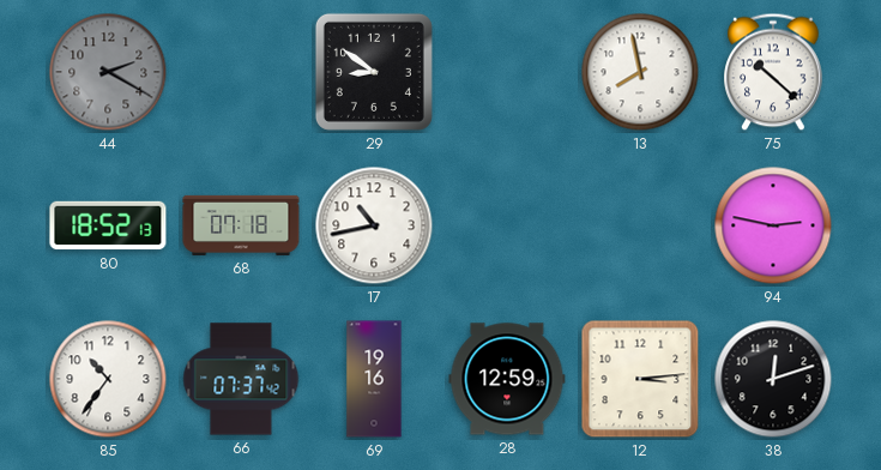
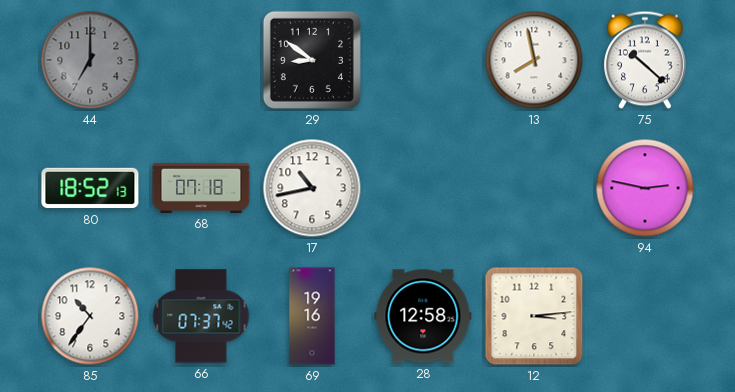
44: 2:20 -> 7:00
28: 12:59 -> 12:58
38: 12:12 -> none
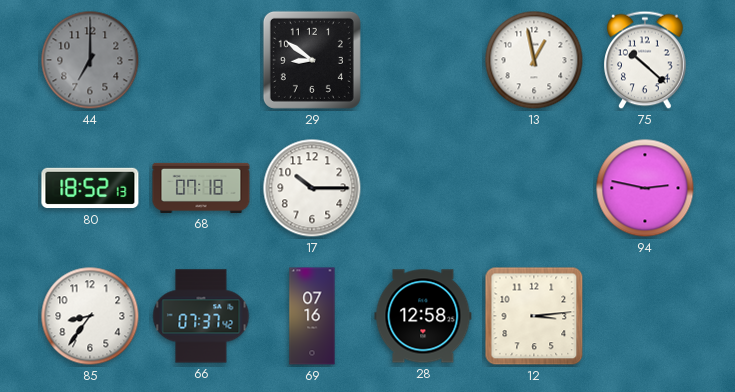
13: 7:58 -> 12:58
17: 10:43 -> 10:15
85: 10:36 -> 8:36
69: 19:16 -> 07:16
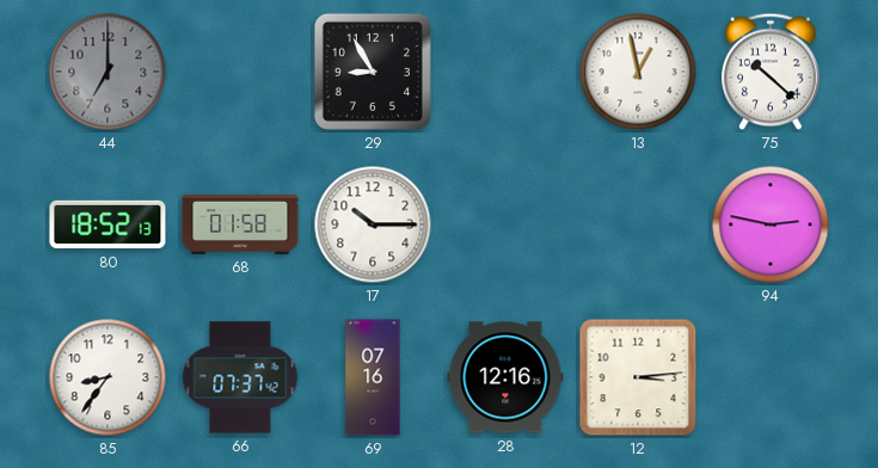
29: 8:51 -> 8:55
68: 07:18 -> 01:58
28: 12:58 -> 12:16
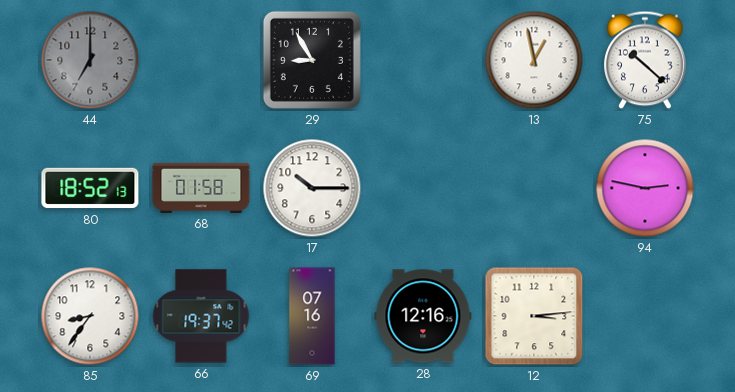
66: 07:37 -> 19:37
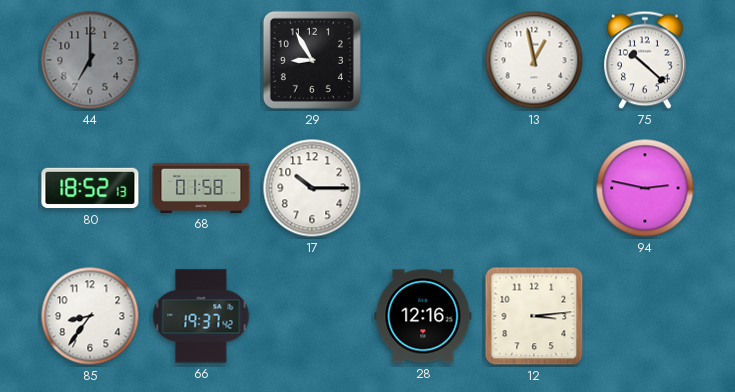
69: 07:16 -> none
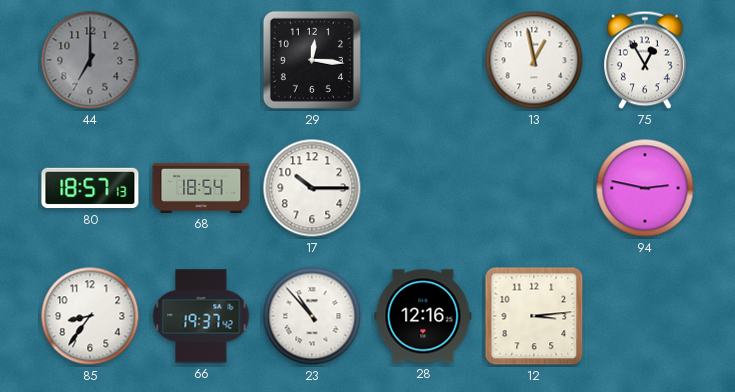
29: 8:55 -> 12:16
75: 10:22 -> 12:55
80: 18:52 -> 18:57
68: 01:58 -> 18:54
23: none -> 10:53
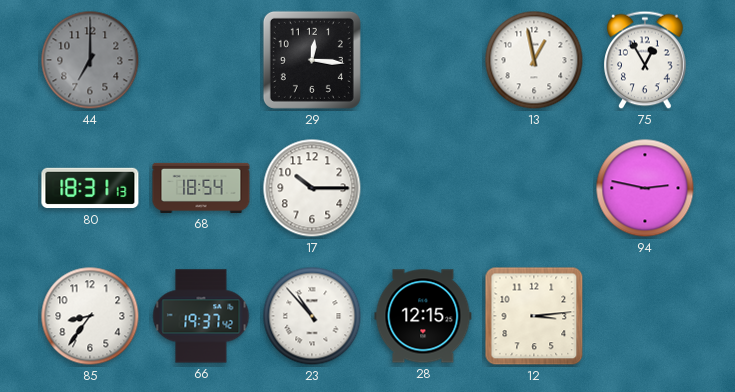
80: 18:57 -> 18:31
28: 12:16 -> 12:15
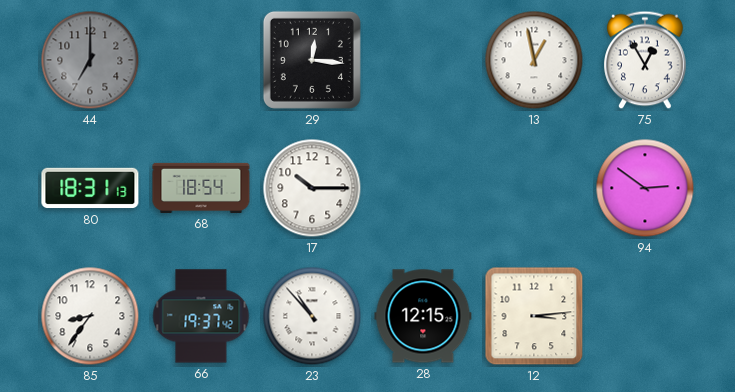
94: 2:47 -> 2:51
